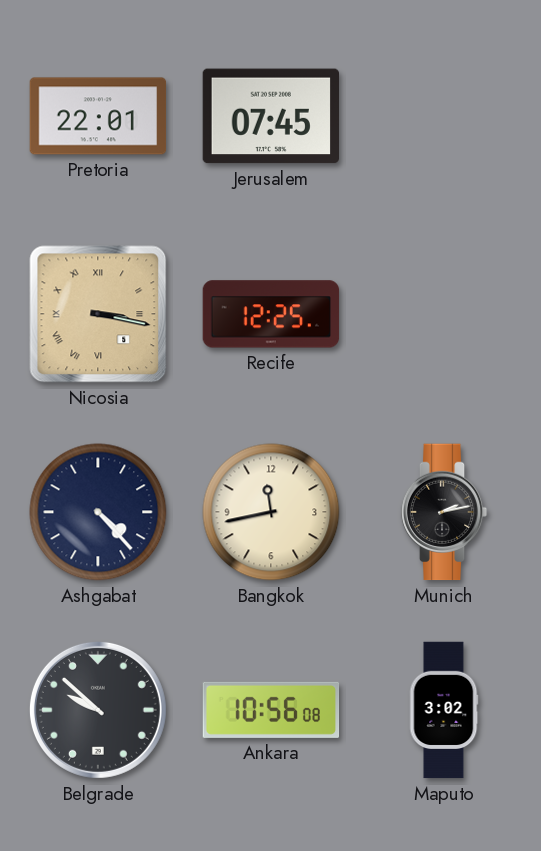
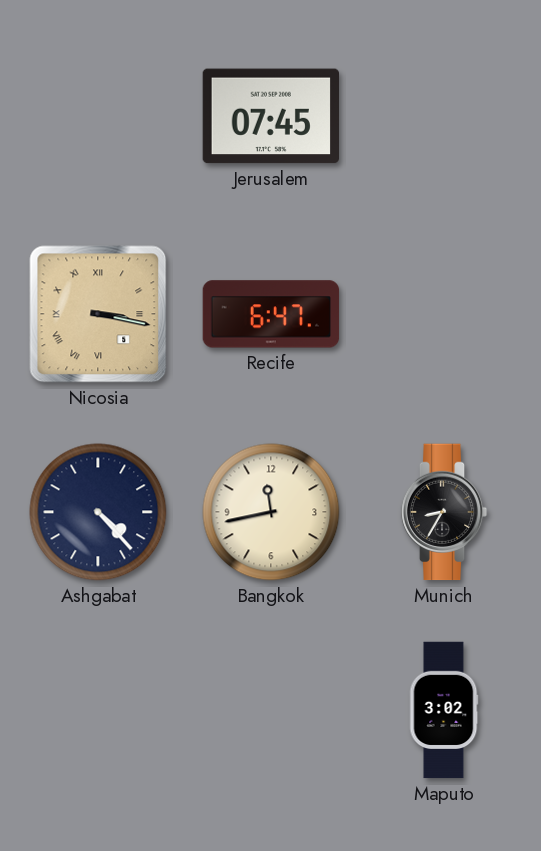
Pretoria: 22:01 -> none
Recife: 12:25 -> 6:47
Munich: 2:13 -> 8:35
Belgrade: 9:52 -> none
Ankara: 10:56 -> none
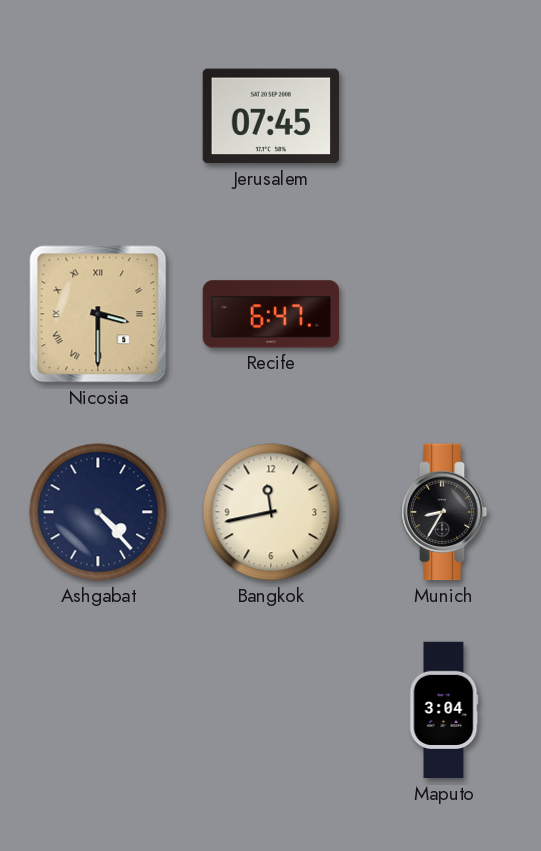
Nicosia: 3:17 -> 3:30
Maputo: 3:02 -> 3:04
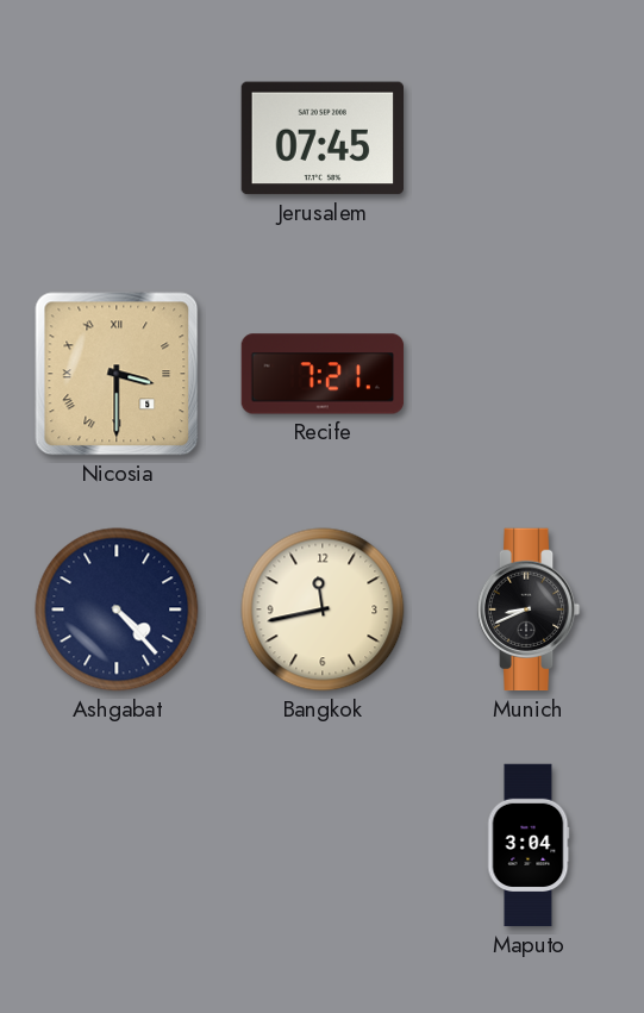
Recife: 6:47 -> 7:21
Munich: 8:35 -> 8:41
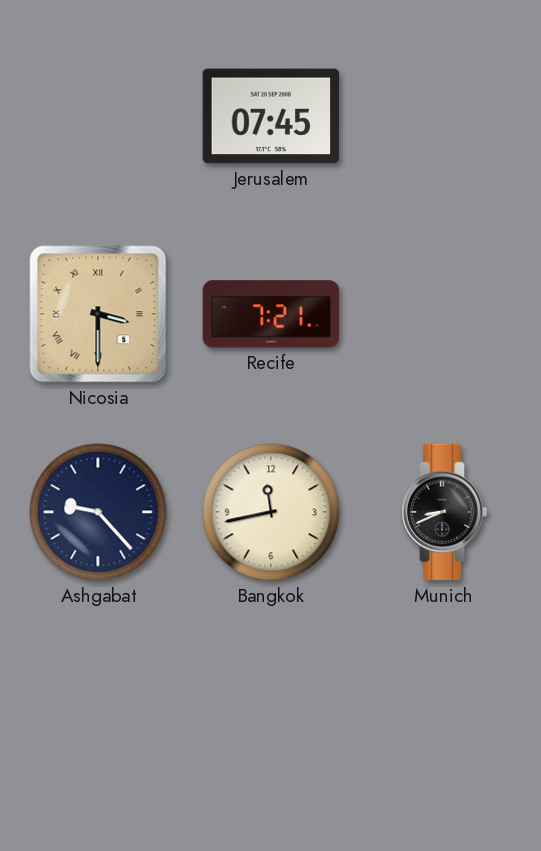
Ashgabat: 4:23 -> 9:23
Maputo: 3:04 -> none
